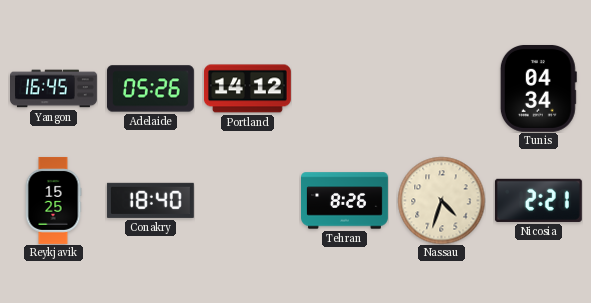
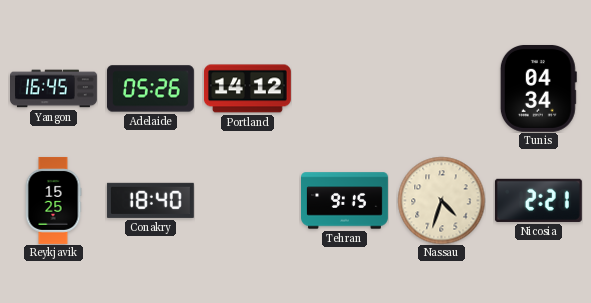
Tehran: 8:26 -> 9:15
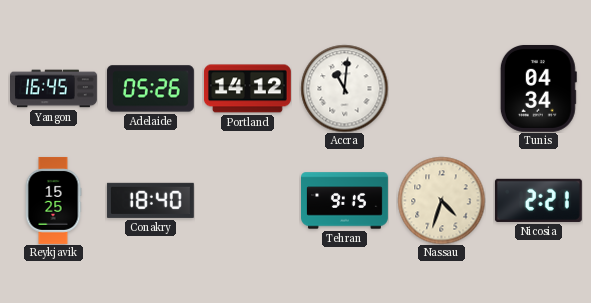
Accra: none -> 11:01
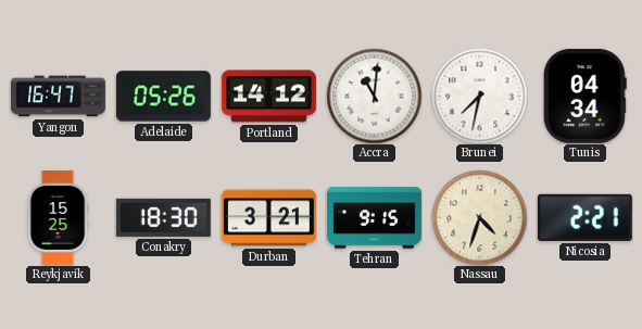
Yangon: 16:45 -> 16:47
Brunei: none -> 7:32
Conakry: 18:40 -> 18:30
Durban: none -> 3:21
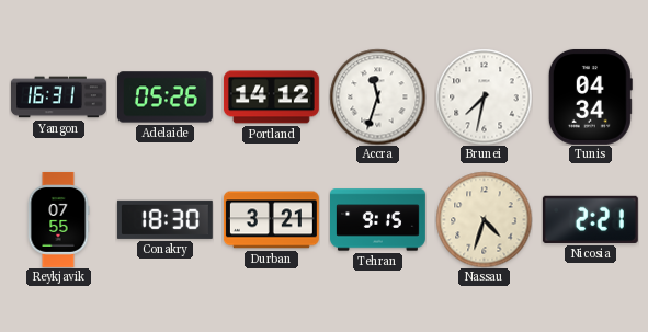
Yangon: 16:47 -> 16:31
Accra: 11:01 -> 11:33
Reykjavik: 15:25 -> 07:55
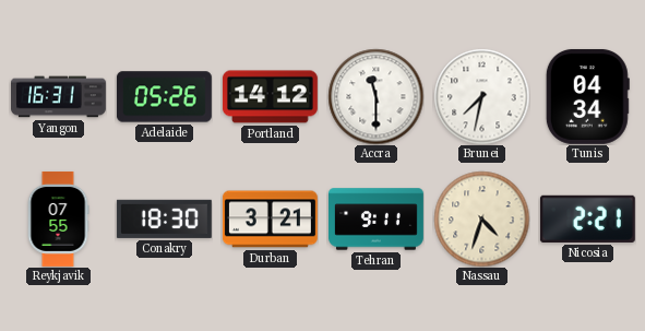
Accra: 11:33 -> 11:30
Tehran: 9:15 -> 9:11
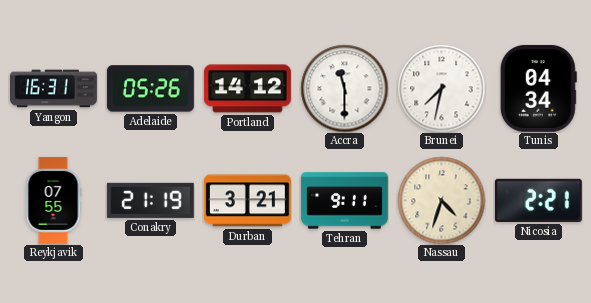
Conakry: 18:30 -> 21:19
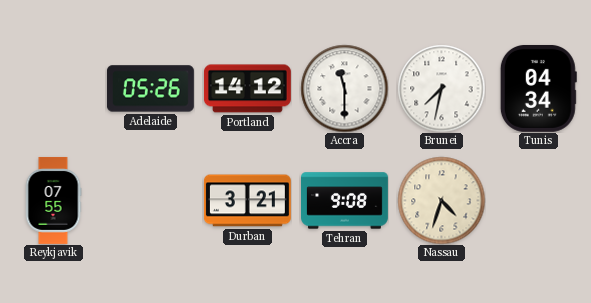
Yangon: 16:31 -> none
Conakry: 21:19 -> none
Tehran: 9:11 -> 9:08
Nicosia: 2:21 -> none
